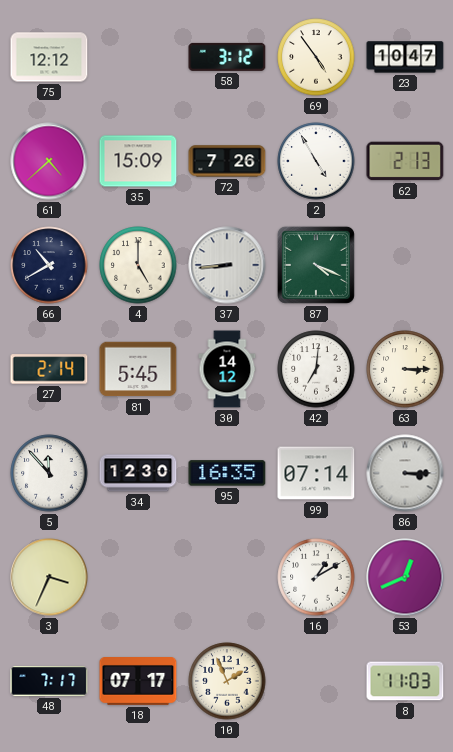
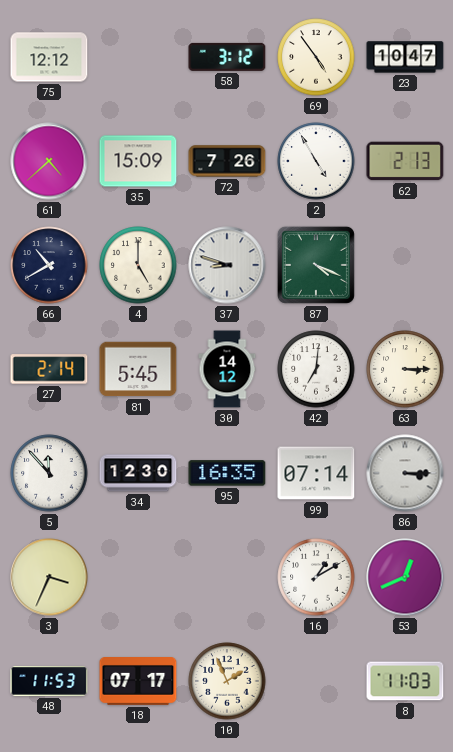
37: 8:44 -> 8:48
48: 7:17 -> 11:53
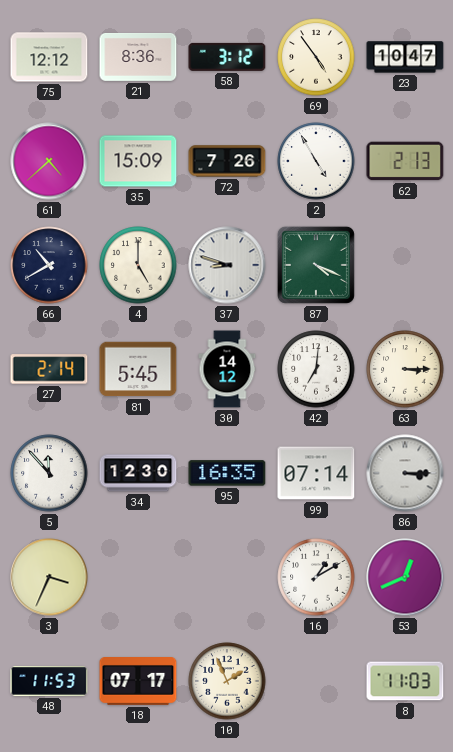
21: none -> 8:36
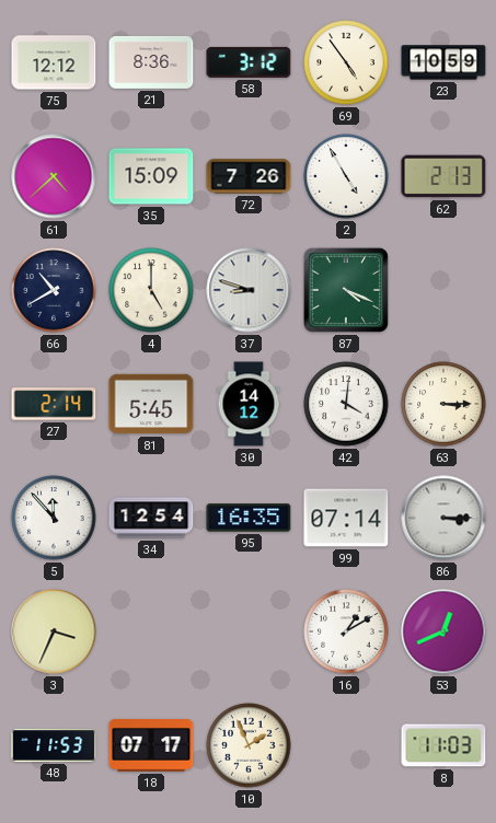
23: 10:47 -> 10:59
42: 7:01 -> 4:01
34: 12:30 -> 12:54
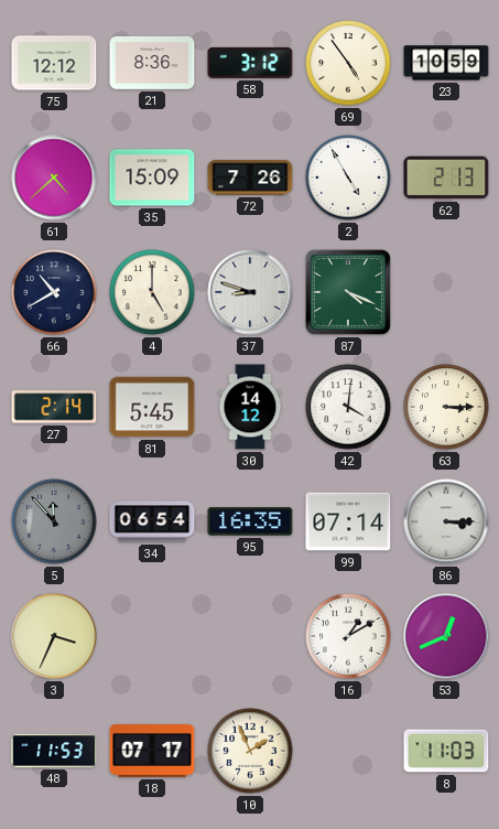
5 dial: white -> grey
34: 12:54 -> 06:54
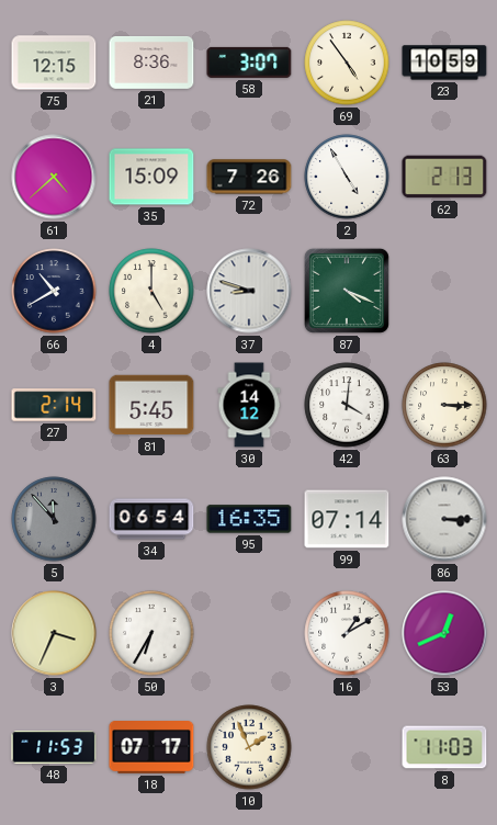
75: 12:12 -> 12:15
58: 3:12 -> 3:07
50: none -> 6:35
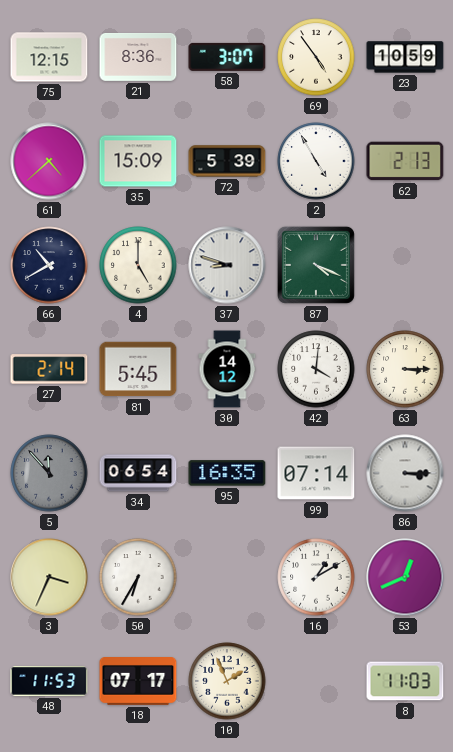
72: 7:26 -> 5:39
